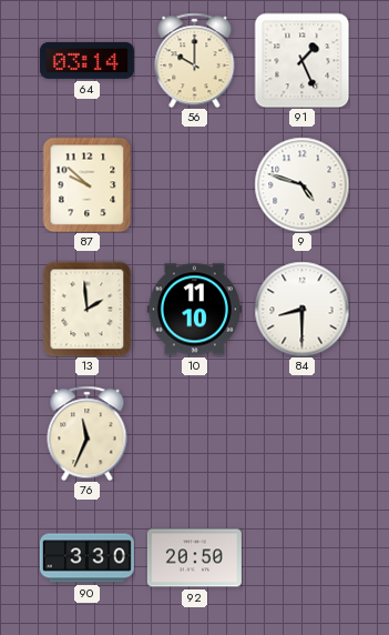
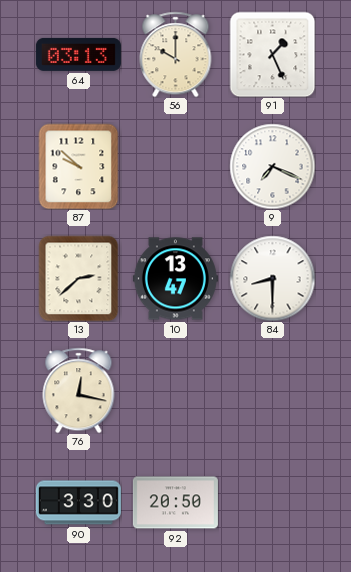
64: 03:14 -> 03:13
9: 4:48 -> 7:19
13: 1:59 -> 2:38
10: 11:10 -> 13:47
76: 11:34 -> 12:17
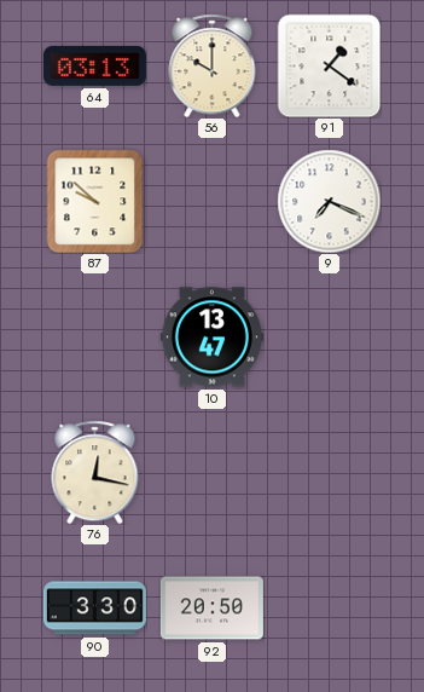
91: 1:26 -> 1:21
13: 2:38 -> none
84: 8:30 -> none
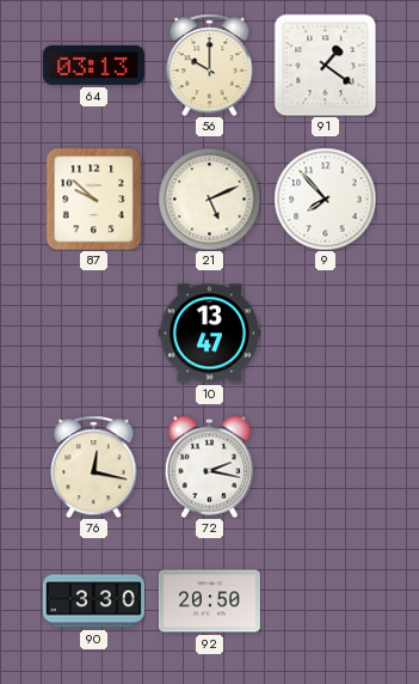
21: none -> 5:11
9: 7:19 -> 7:53
72: none -> 2:17
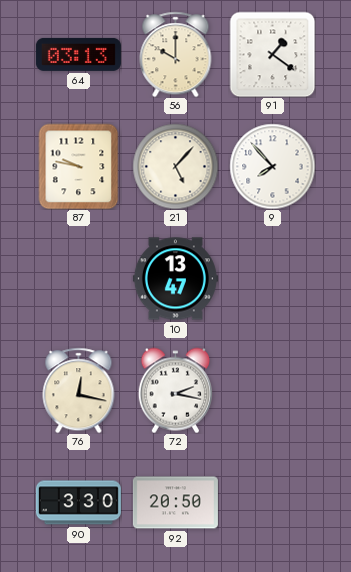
87: 9:52 -> 9:47
21: 5:11 -> 5:07
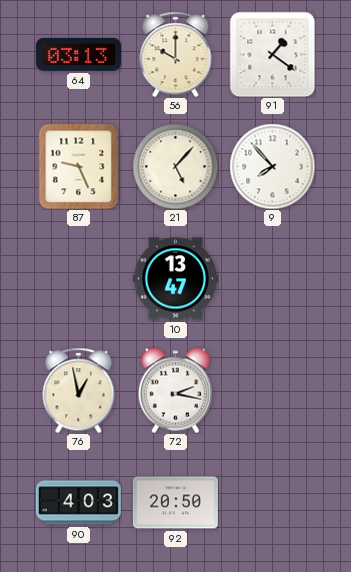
87: 9:47 -> 9:26
76: 12:17 -> 12:58
90: 3:30 -> 4:03
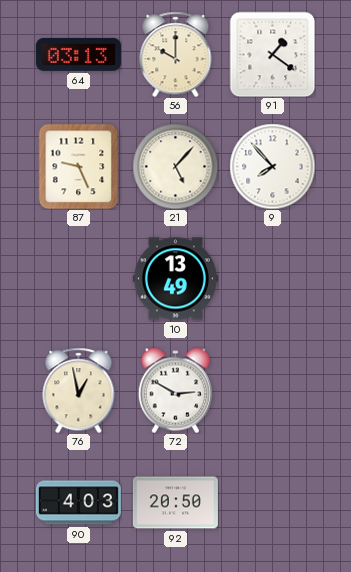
10: 13:47 -> 13:49
72: 2:17 -> 2:50
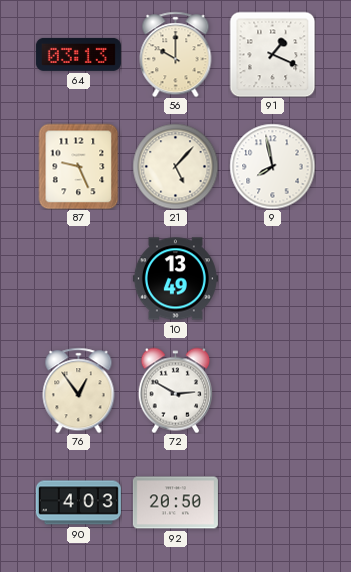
91: 1:21 -> 1:19
9: 7:53 -> 7:58
76: 12:58 -> 12:54
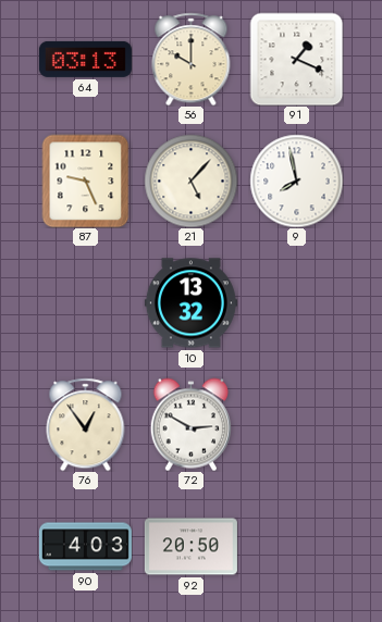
10: 13:49 -> 13:32
